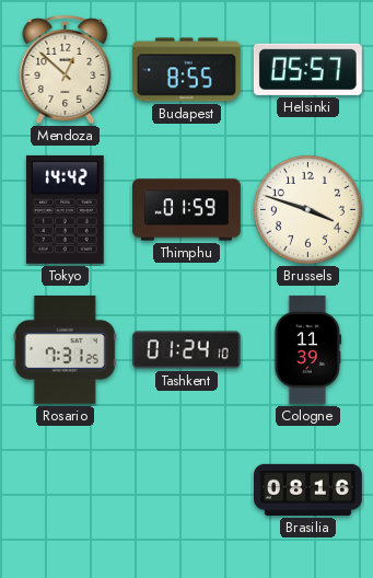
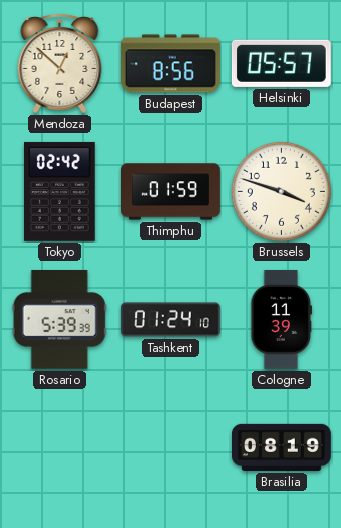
Budapest: 8:55 -> 8:56
Tokyo: 14:42 -> 02:42
Rosario: 7:31 -> 5:39
Brasilia: 08:16 -> 08:19
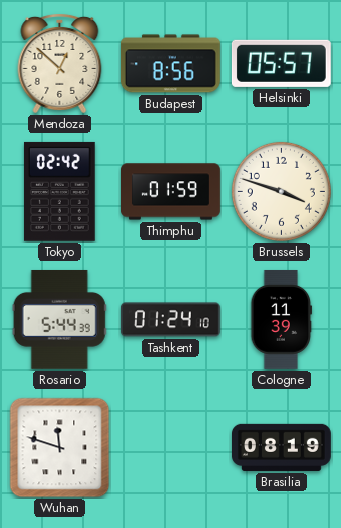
Rosario: 5:39 -> 5:44
Wuhan: none -> 11:48
